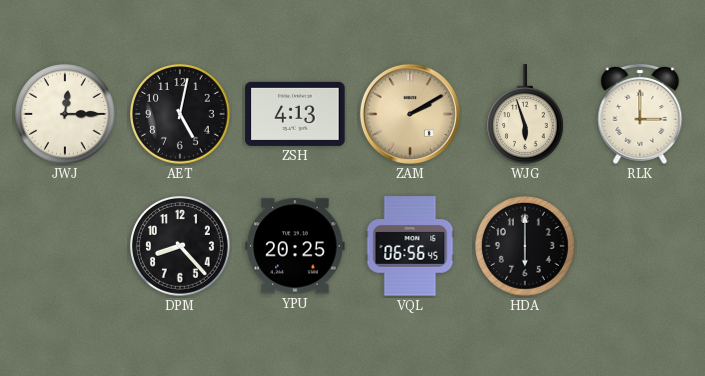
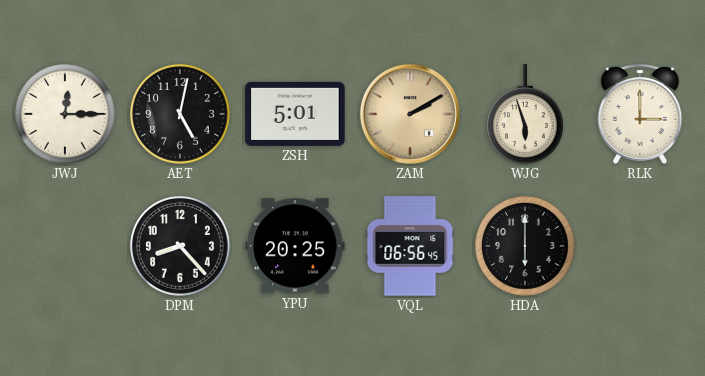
ZSH: 4:13 -> 5:01
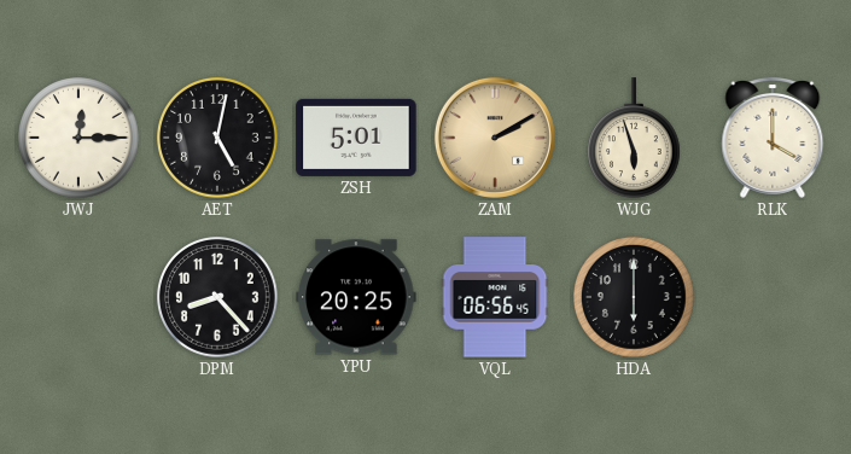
RLK: 3:00 -> 4:00
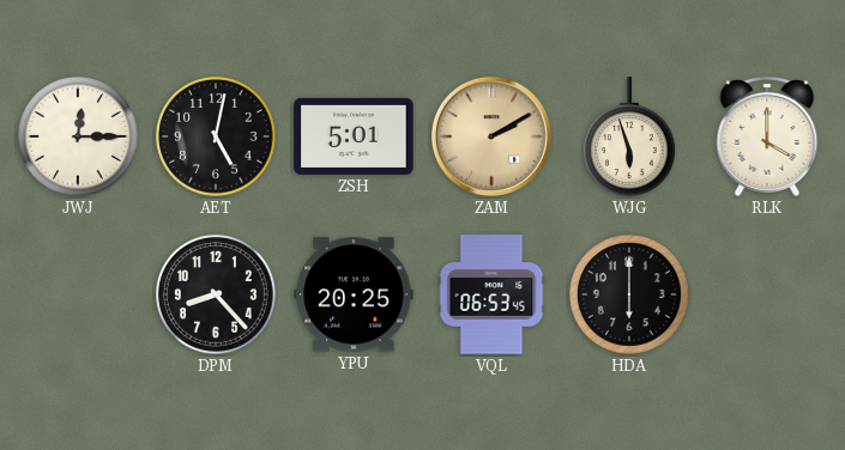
VQL: 06:56 -> 06:53
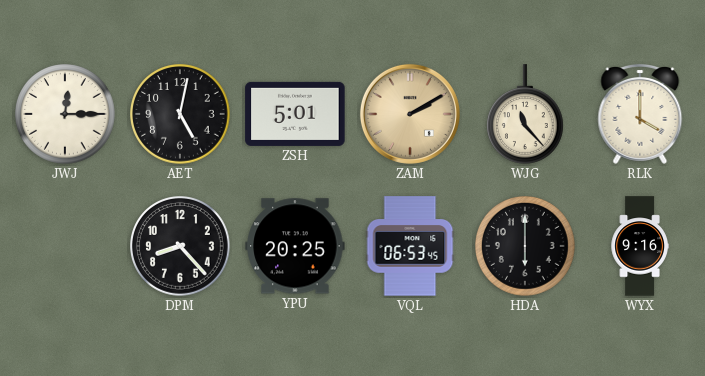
WJG: 5:57 -> 11:23
WYX: none -> 9:16
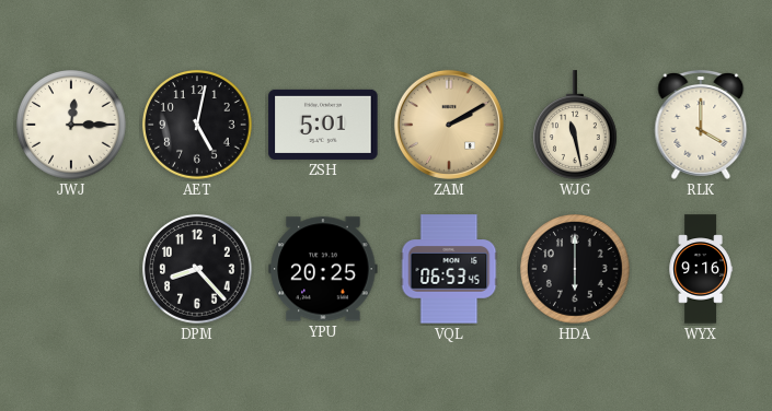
WJG: 11:23 -> 11:28
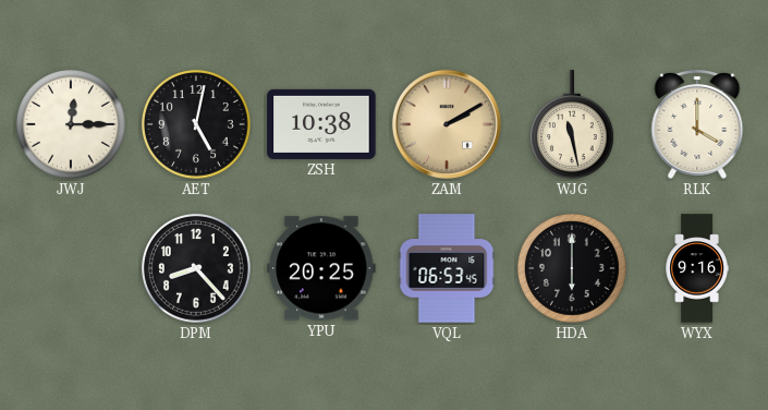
ZSH: 5:01 -> 10:38
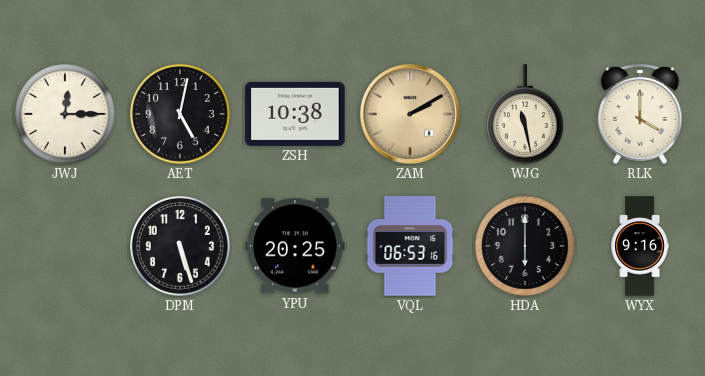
DPM: 8:23 -> 5:27
VQL: 06:53:45 -> 06:53:16
